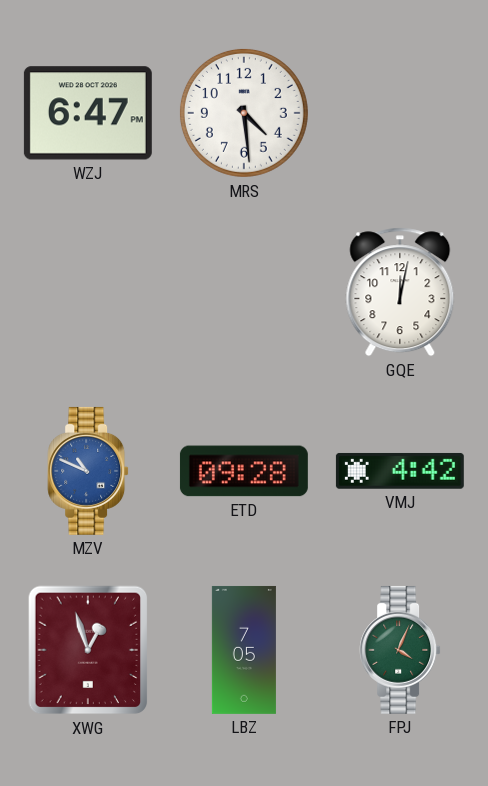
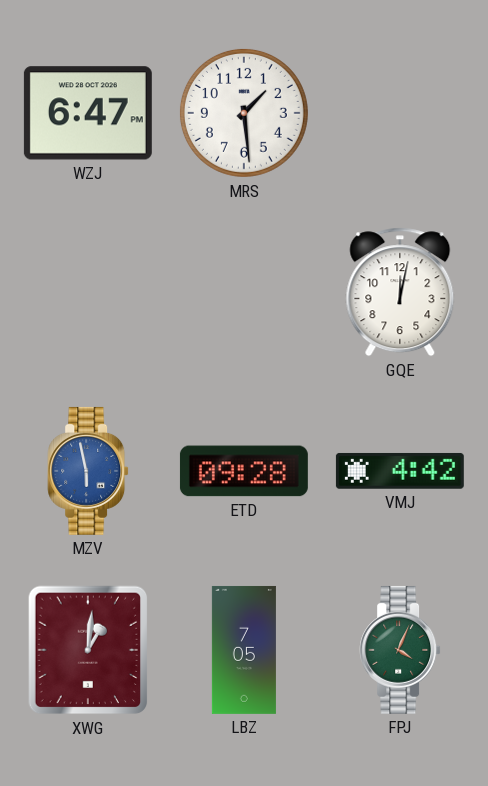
MRS: 4:29 -> 1:29
MZV: 10:49 -> 5:58
XWG: 12:57 -> 1:01
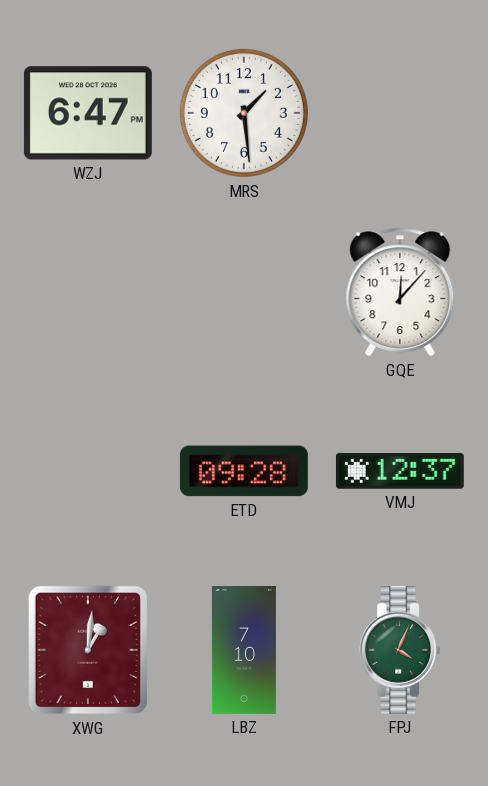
GQE: 12:02 -> 12:07
MZV: 5:58 -> none
VMJ: 4:42 -> 12:37
LBZ: 7:05 -> 7:10
